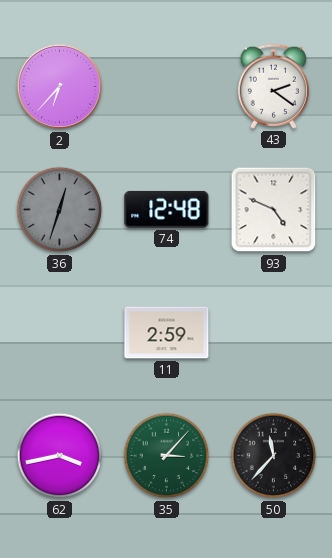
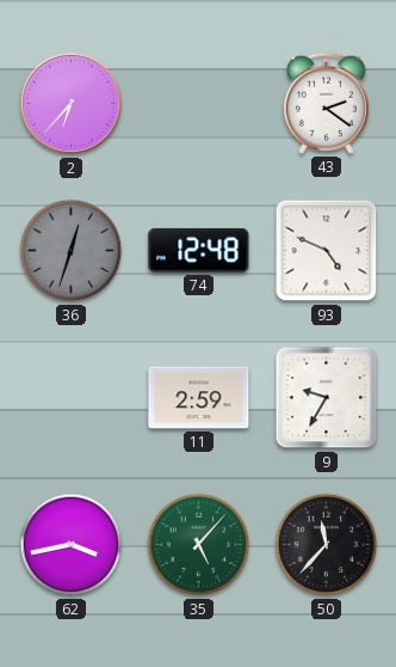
9: none -> 9:35
35: 3:07 -> 5:07
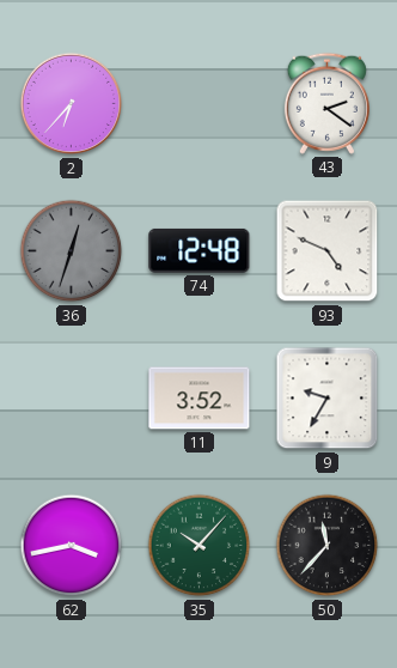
11: 2:59 -> 3:52
35: 5:07 -> 10:07
